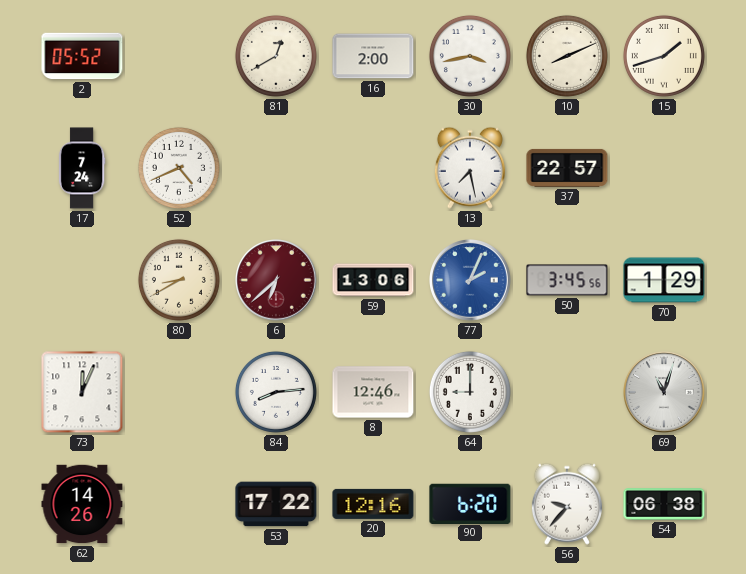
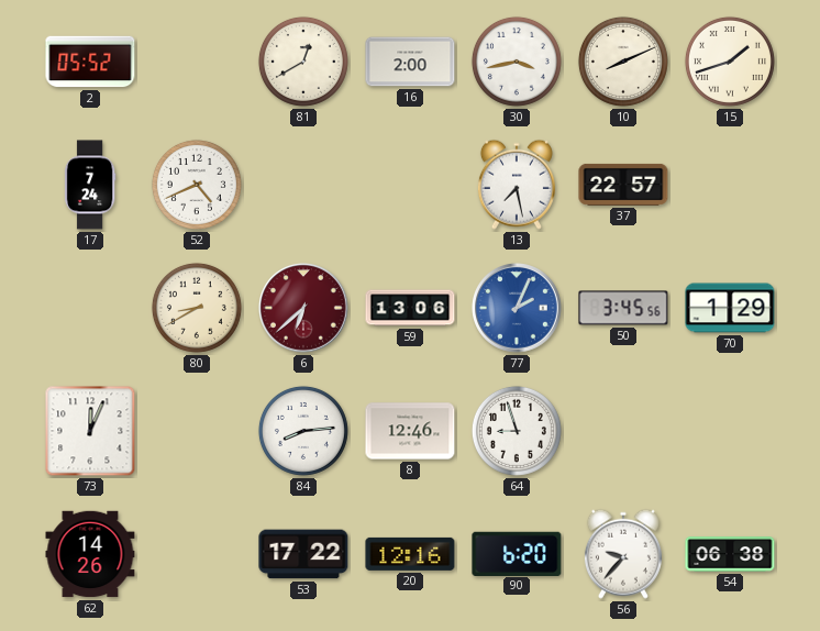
64: 9:00 -> 8:57
69: 11:03 -> none
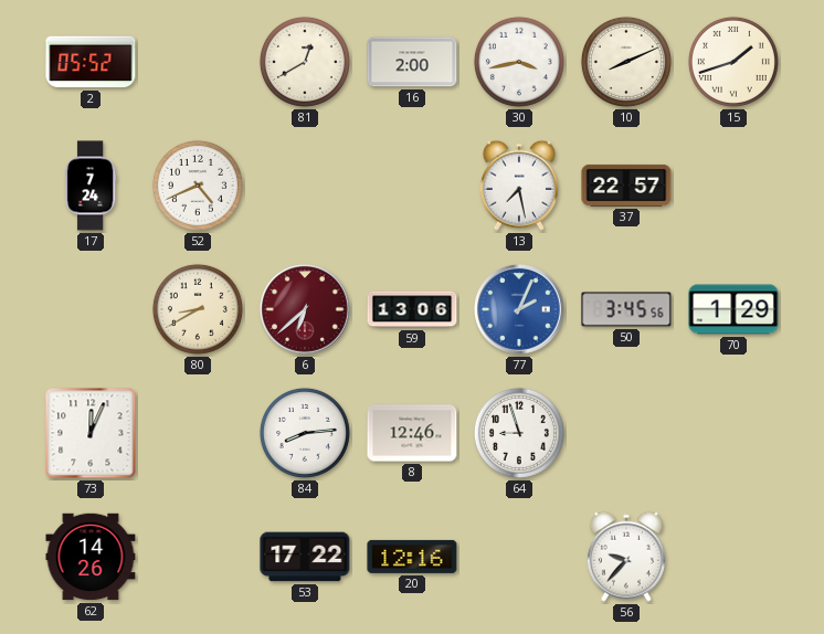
90: 6:20 -> none
54: 06:38 -> none
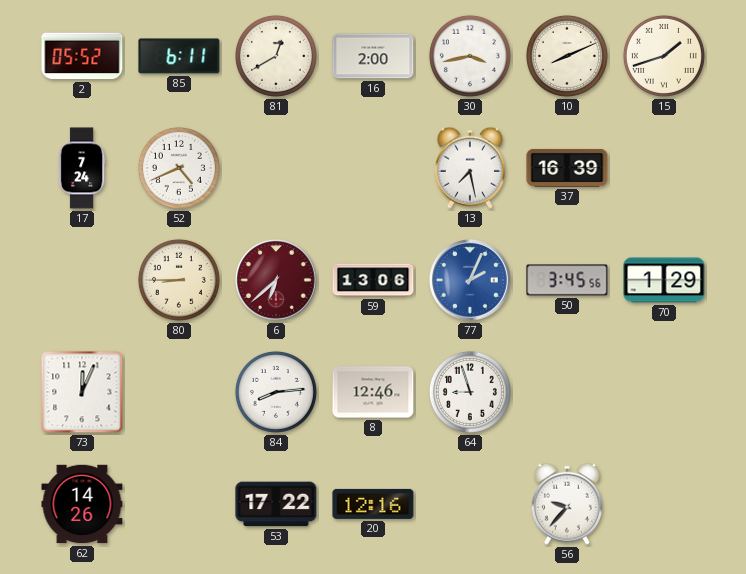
85: none -> 6:11
37: 22:57 -> 16:39
80: 8:40 -> 8:45
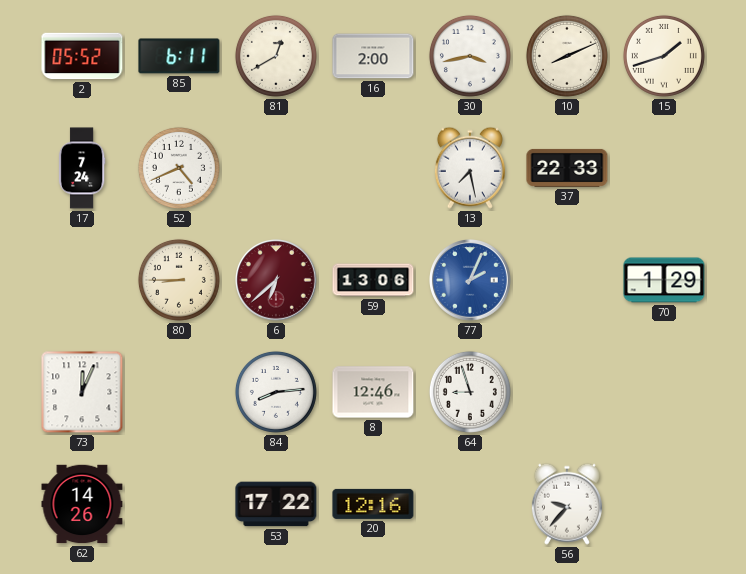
37: 16:39 -> 22:33
50: 3:45 -> none
